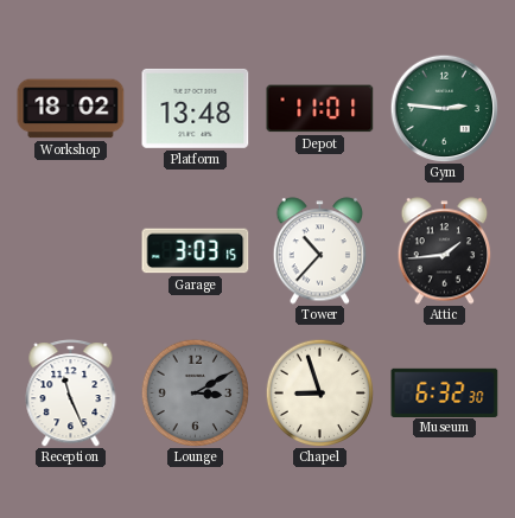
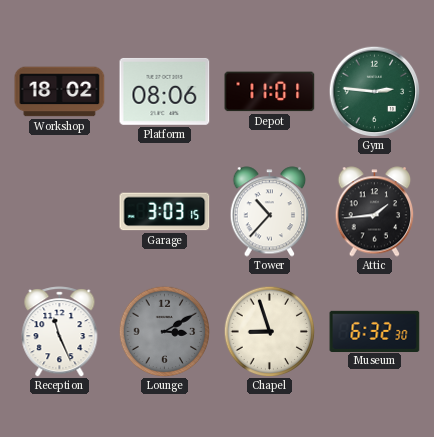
Platform: 13:48 -> 08:06
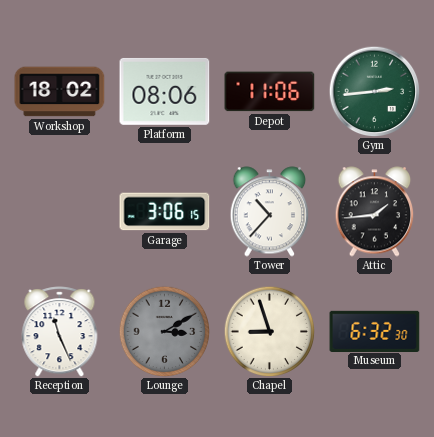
Depot: 11:01 -> 11:06
Gym: 2:46 -> 2:44
Garage: 3:03 -> 3:06
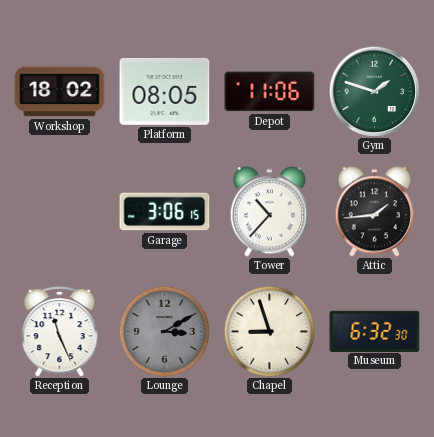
Platform: 08:06 -> 08:05
Gym: 2:44 -> 1:48
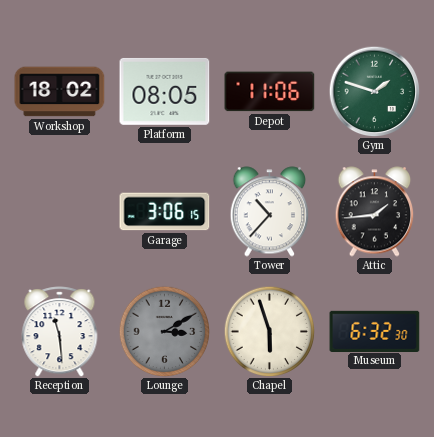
Reception: 11:26 -> 11:29
Chapel: 8:57 -> 5:57
